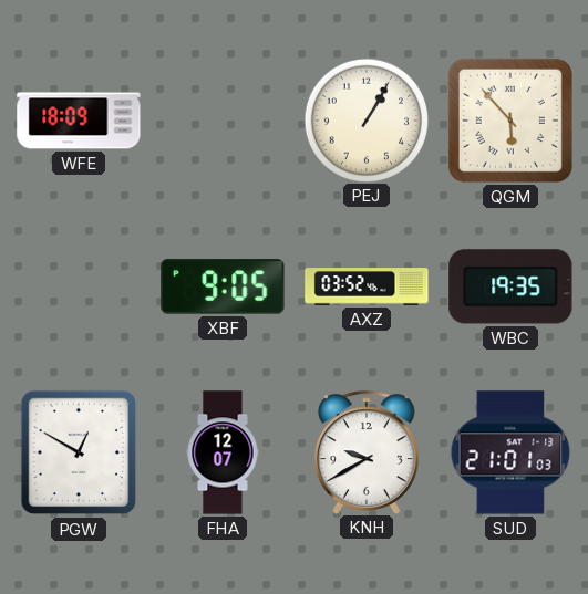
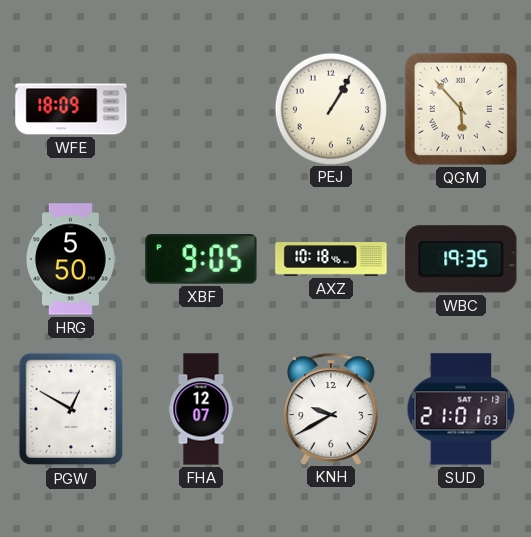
HRG: none -> 5:50
AXZ: 03:52 -> 10:18
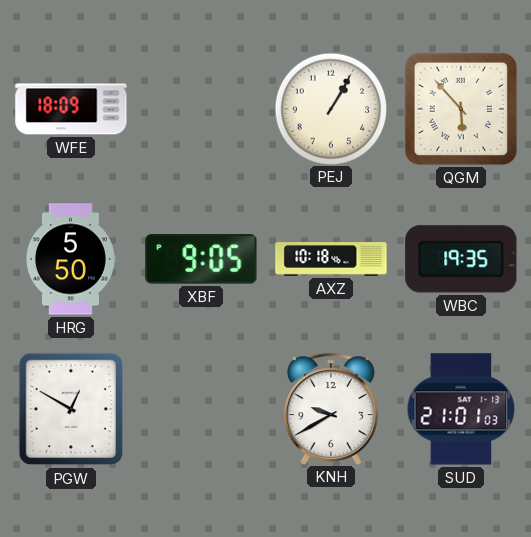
FHA: 12:07 -> none
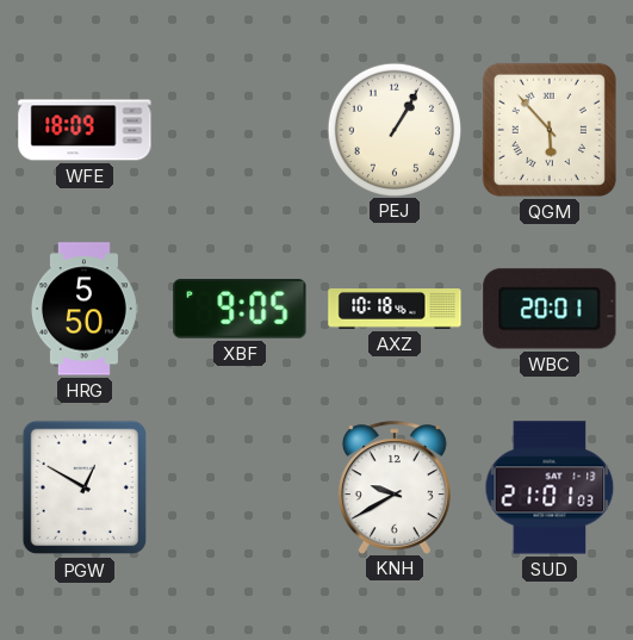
WBC: 19:35 -> 20:01
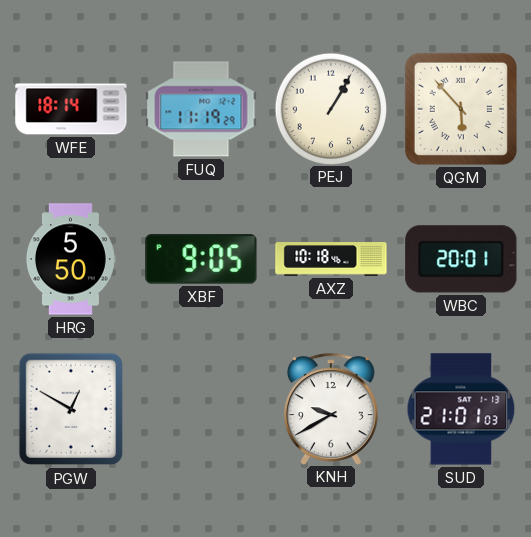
WFE: 18:09 -> 18:14
FUQ: none -> 11:19
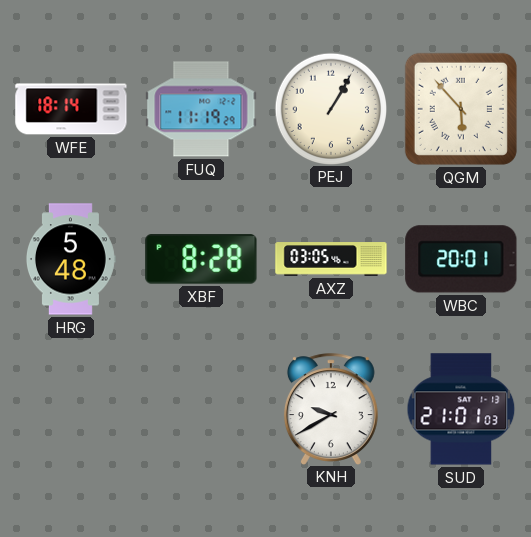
HRG: 5:50 -> 5:48
XBF: 9:05 -> 8:28
AXZ: 10:18 -> 03:05
PGW: 12:50 -> none
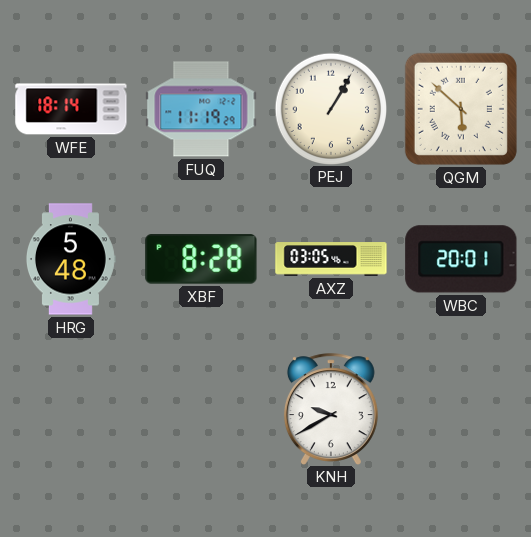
QGM: 5:53 -> 5:52
SUD: 21:01 -> none
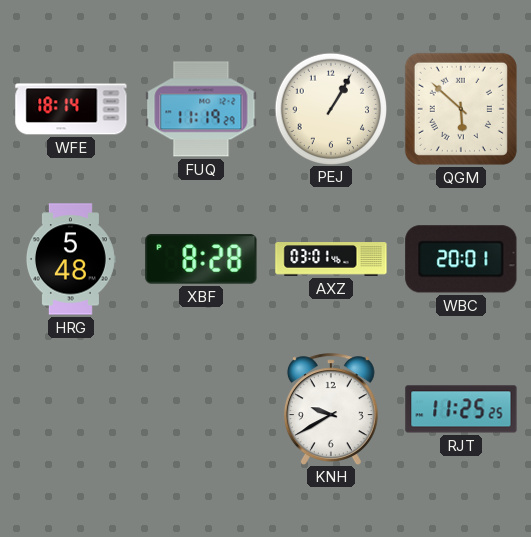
AXZ: 03:05 -> 03:01
RJT: none -> 11:25
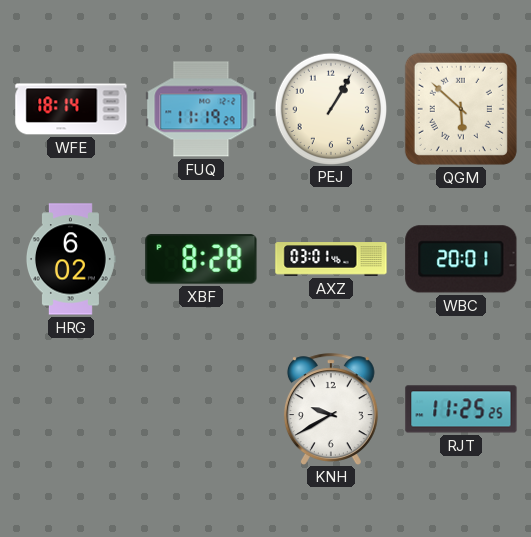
HRG: 5:48 -> 6:02
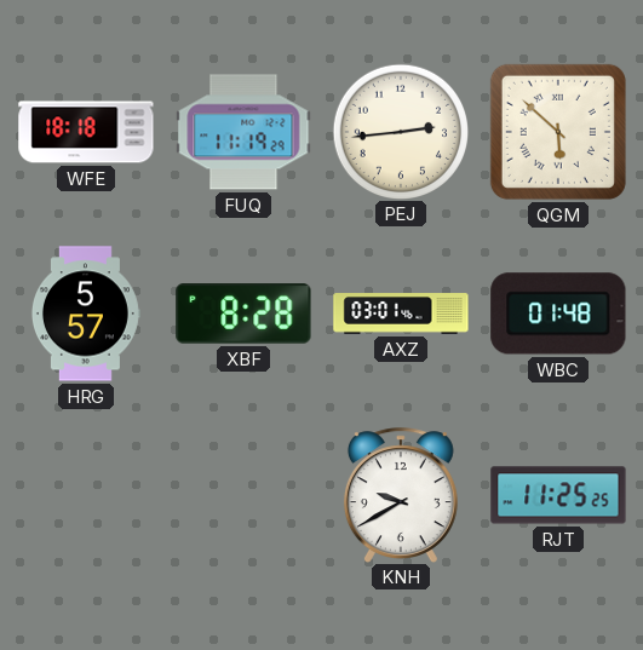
WFE: 18:14 -> 18:18
PEJ: 1:05 -> 2:44
HRG: 6:02 -> 5:57
WBC: 20:01 -> 01:48
